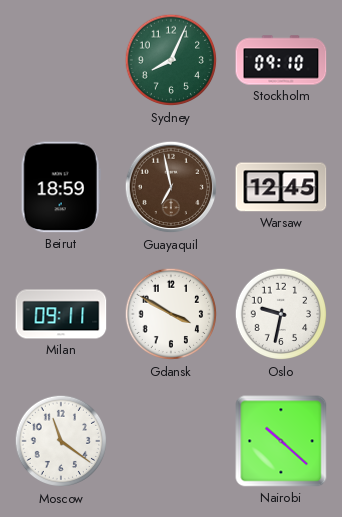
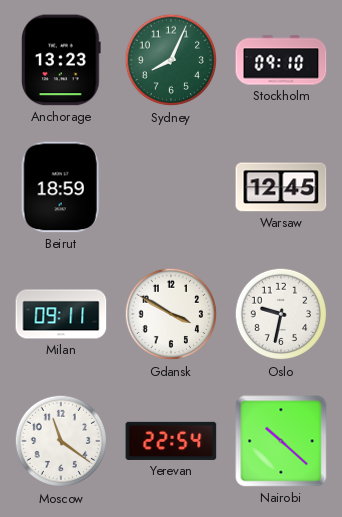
Anchorage: none -> 13:23
Guayaquil: 6:58 -> none
Yerevan: none -> 22:54
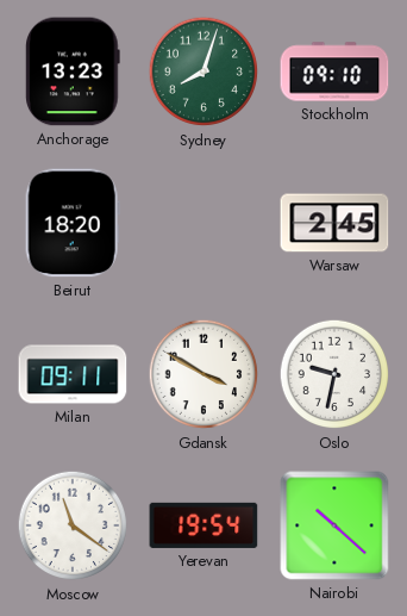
Sydney: 8:04 -> 8:03
Beirut: 18:59 -> 18:20
Warsaw: 12:45 -> 2:45
Yerevan: 22:54 -> 19:54
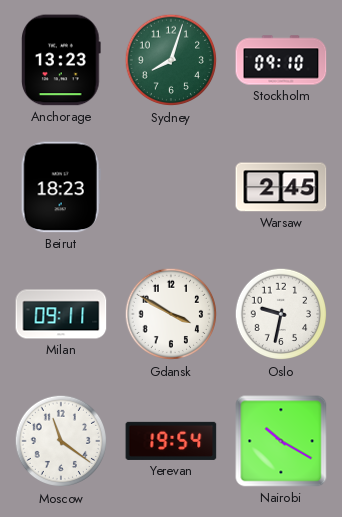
Beirut: 18:20 -> 18:23
Nairobi: 10:22 -> 10:20
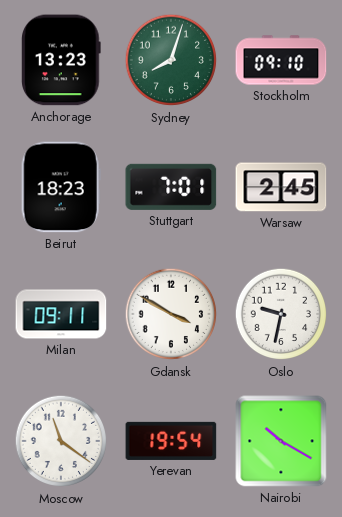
Stuttgart: none -> 7:01
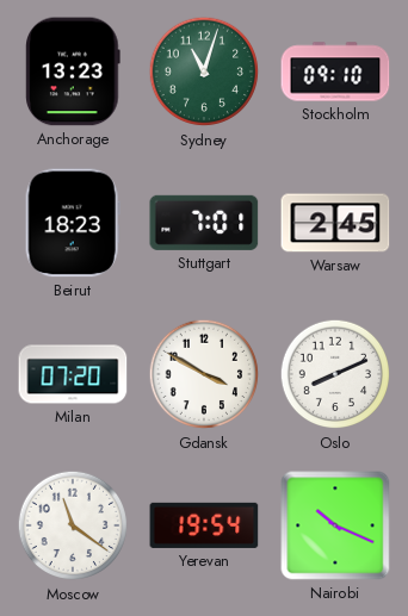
Sydney: 8:03 -> 11:03
Milan: 09:11 -> 07:20
Oslo: 9:32 -> 8:11
Nairobi: 10:20 -> 10:19
